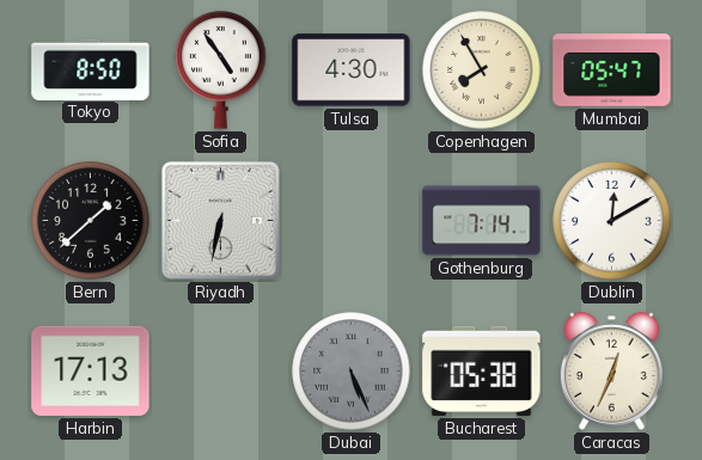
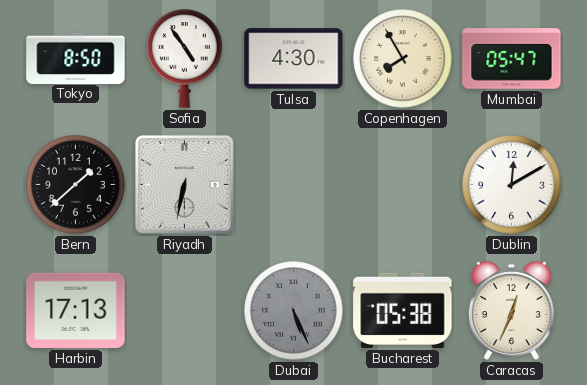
Gothenburg: 7:14 -> none
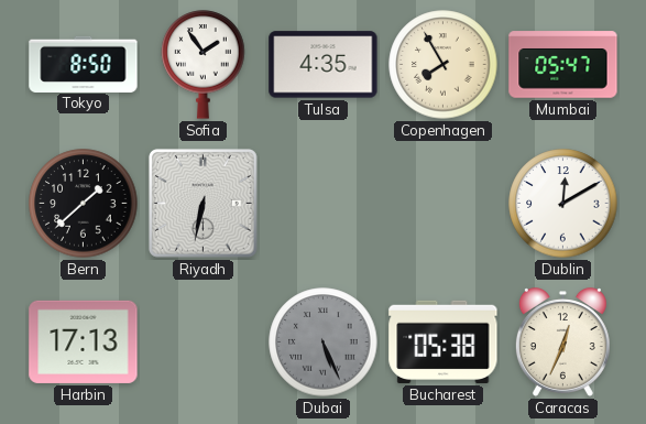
Sofia: 4:54 -> 1:54
Tulsa: 4:30 -> 4:35
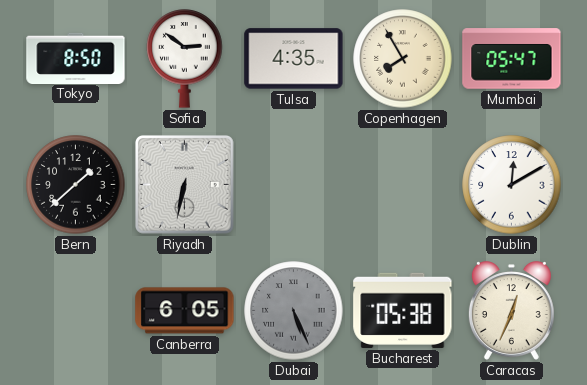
Sofia: 1:54 -> 2:51
Harbin: 17:13 -> none
Canberra: none -> 6:05
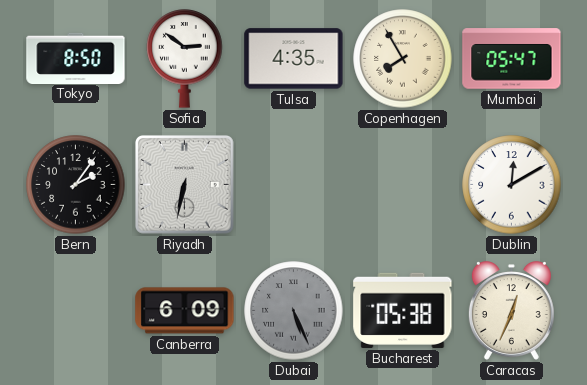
Bern: 1:38 -> 2:06
Canberra: 6:05 -> 6:09
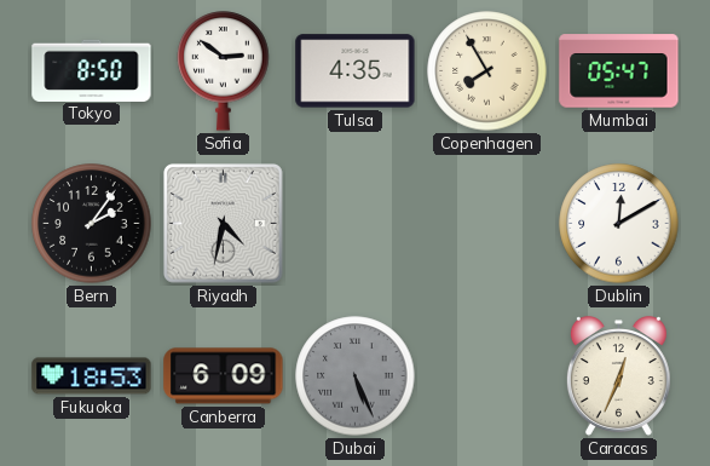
Riyadh: 6:32 -> 4:32
Fukuoka: none -> 18:53
Bucharest: 05:38 -> none
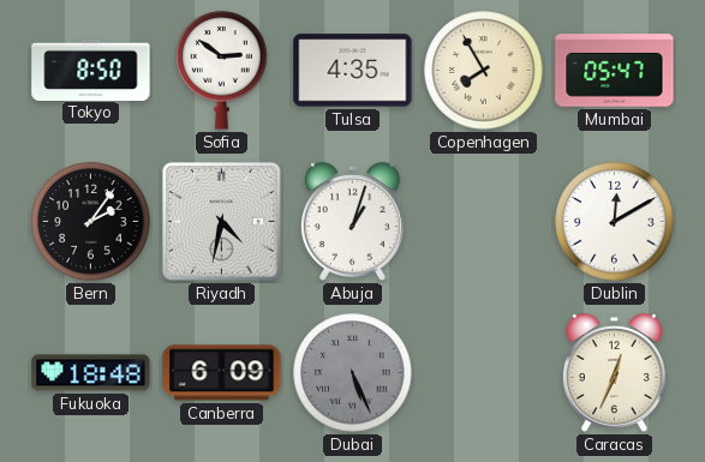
Abuja: none -> 1:03
Fukuoka: 18:53 -> 18:48
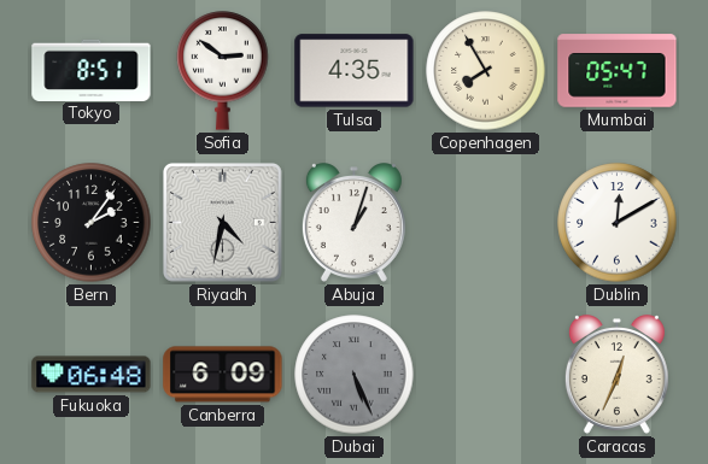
Tokyo: 8:50 -> 8:51
Fukuoka: 18:48 -> 06:48
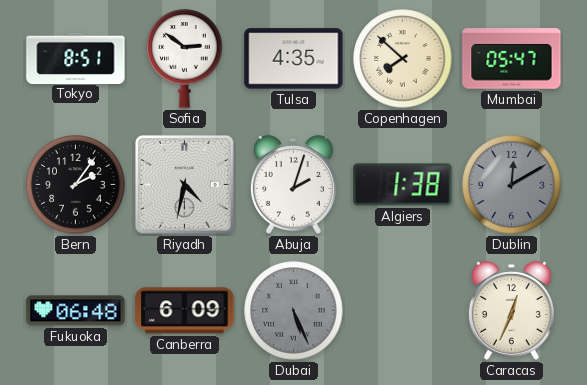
Copenhagen: 7:55 -> 7:52
Abuja: 1:03 -> 2:03
Algiers: none -> 1:38
Dublin dial: white -> grey
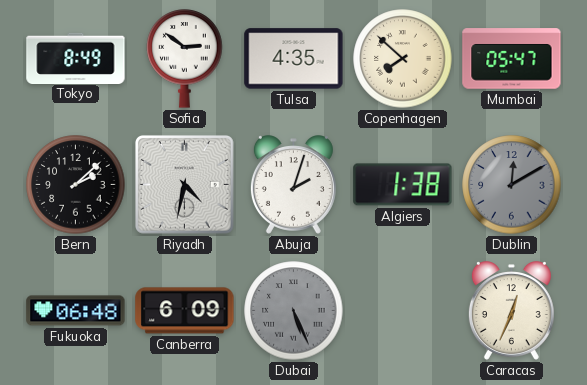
Tokyo: 8:51 -> 8:49
Bern: 2:06 -> 2:08
